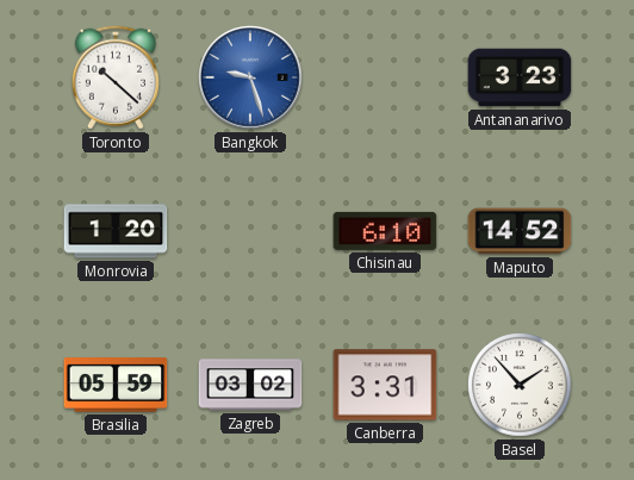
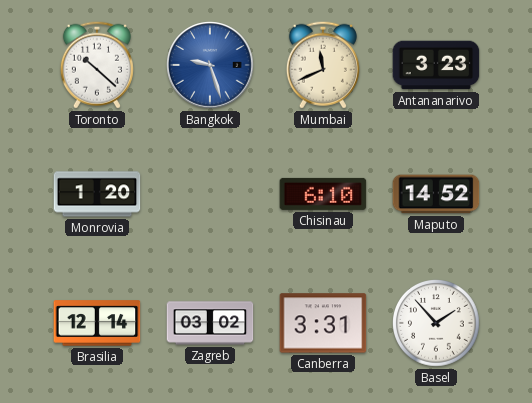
Mumbai: none -> 11:41
Brasilia: 05:59 -> 12:14
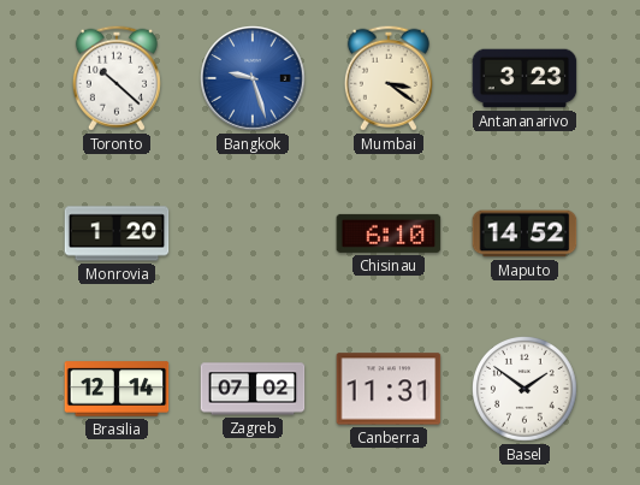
Mumbai: 11:41 -> 3:21
Zagreb: 03:02 -> 07:02
Canberra: 3:31 -> 11:31
Basel: 1:53 -> 1:51
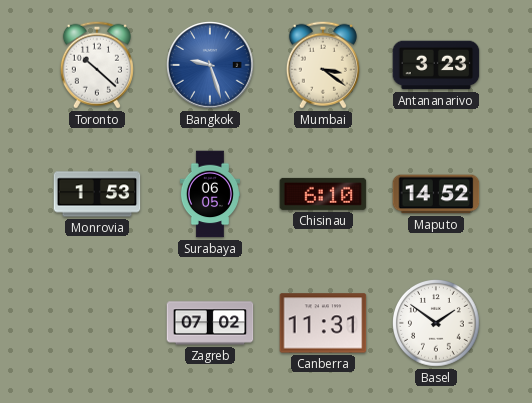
Monrovia: 1:20 -> 1:53
Surabaya: none -> 06:05
Brasilia: 12:14 -> none
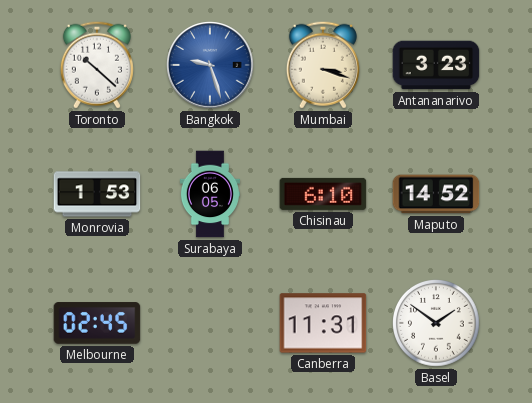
Mumbai: 3:21 -> 3:18
Melbourne: none -> 02:45
Zagreb: 07:02 -> none
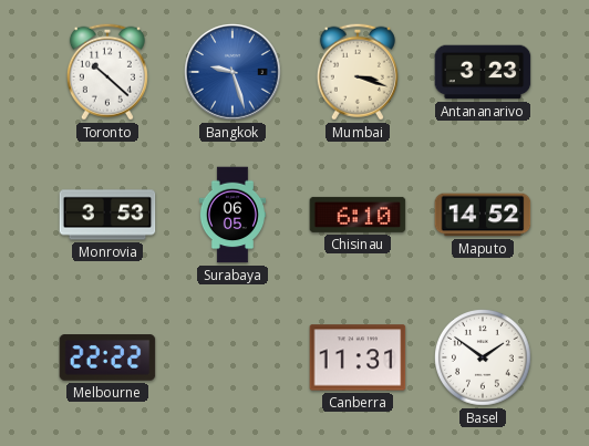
Monrovia: 1:53 -> 3:53
Melbourne: 02:45 -> 22:22
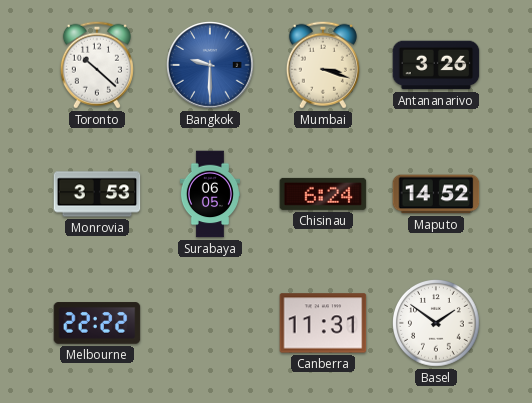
Bangkok: 9:27 -> 9:30
Antananarivo: 3:23 -> 3:26
Chisinau: 6:10 -> 6:24
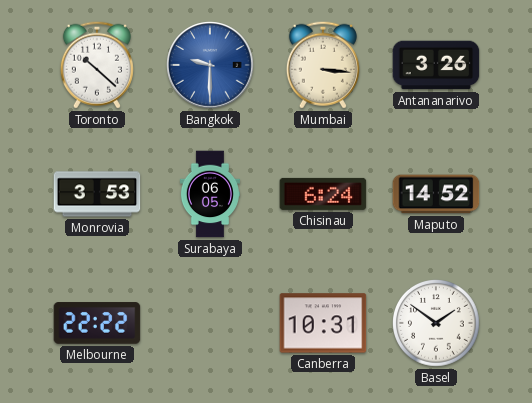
Mumbai: 3:18 -> 3:16
Canberra: 11:31 -> 10:31
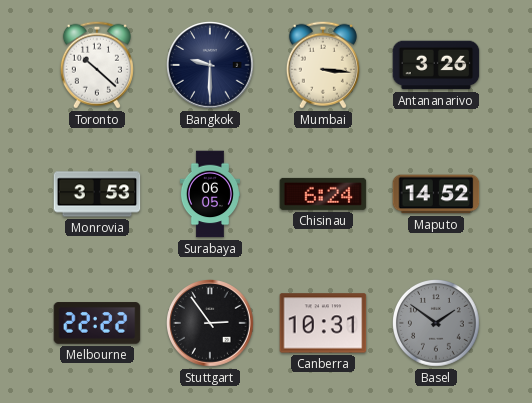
Bangkok dial: blue -> navy
Stuttgart: none -> 2:54
Basel dial: white -> grey
